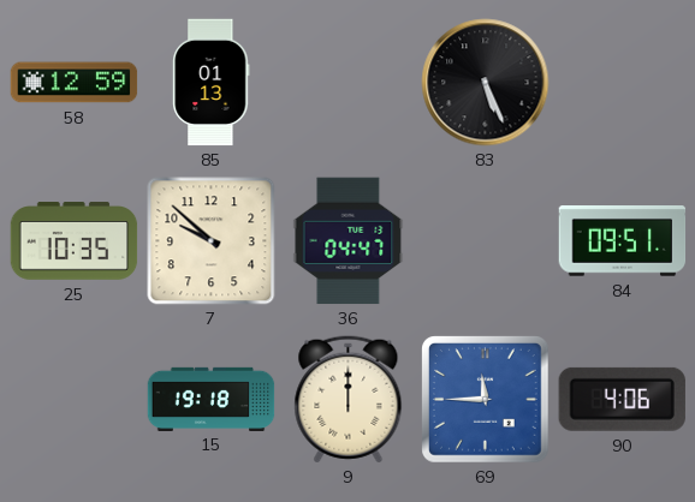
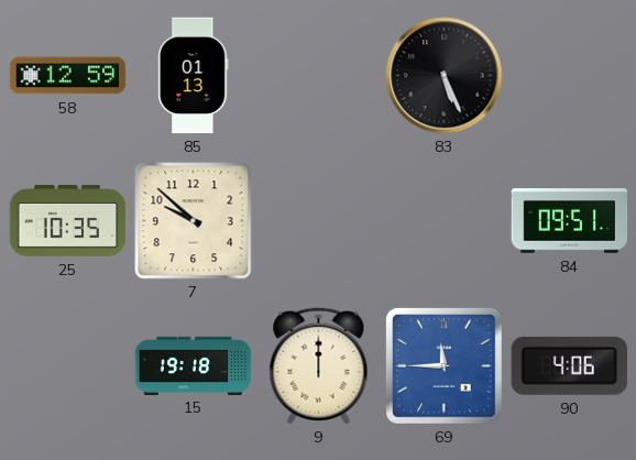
36: 04:47 -> none
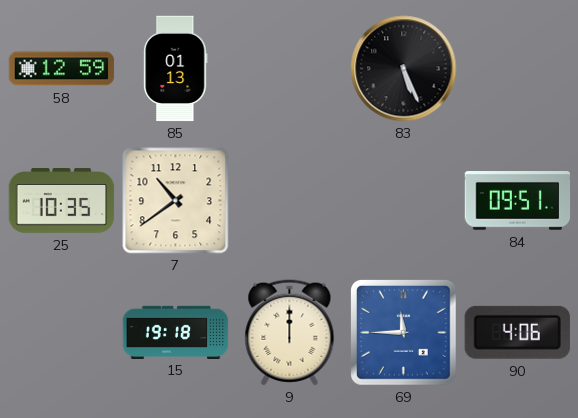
7: 9:52 -> 10:39
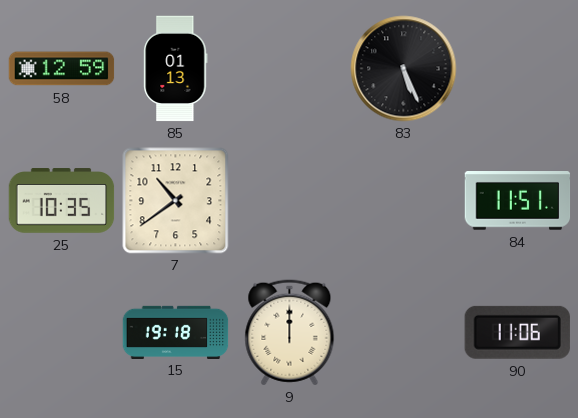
84: 09:51 -> 11:51
69: 11:45 -> none
90: 4:06 -> 11:06
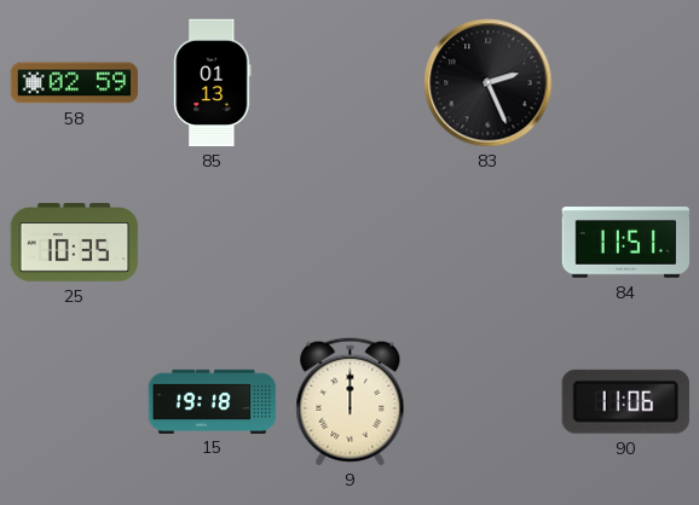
58: 12:59 -> 02:59
83: 5:26 -> 2:26
7: 10:39 -> none
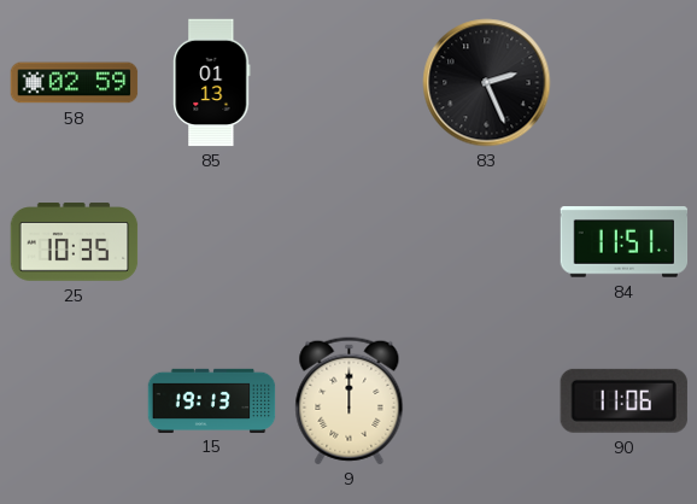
15: 19:18 -> 19:13
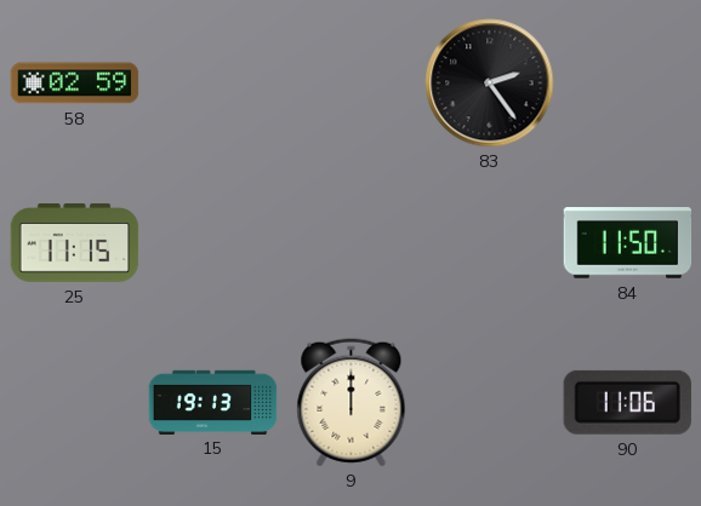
85: 01:13 -> none
83: 2:26 -> 2:24
25: 10:35 -> 11:15
84: 11:51 -> 11:50
